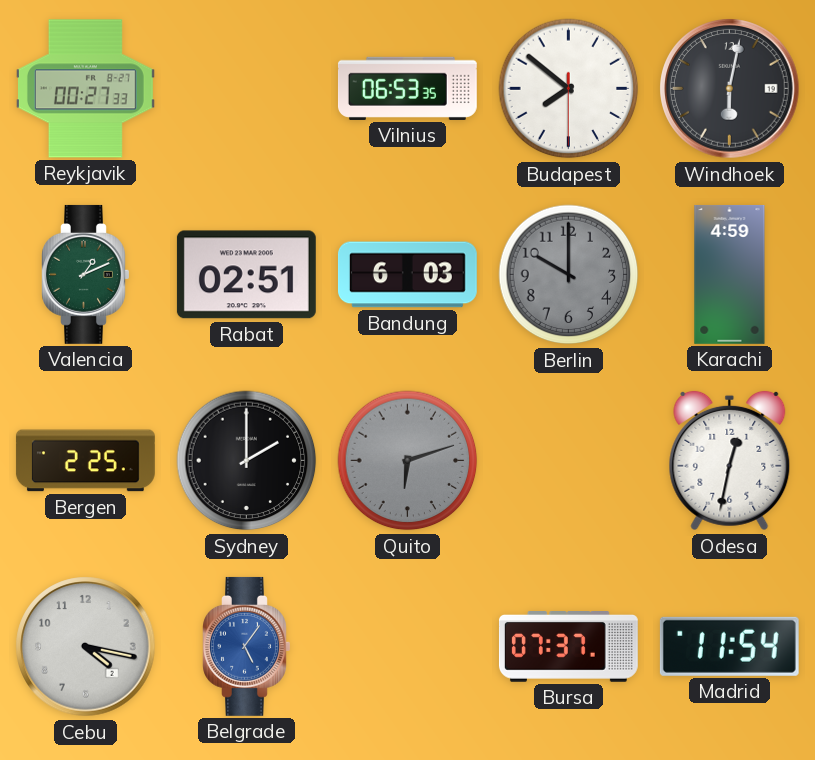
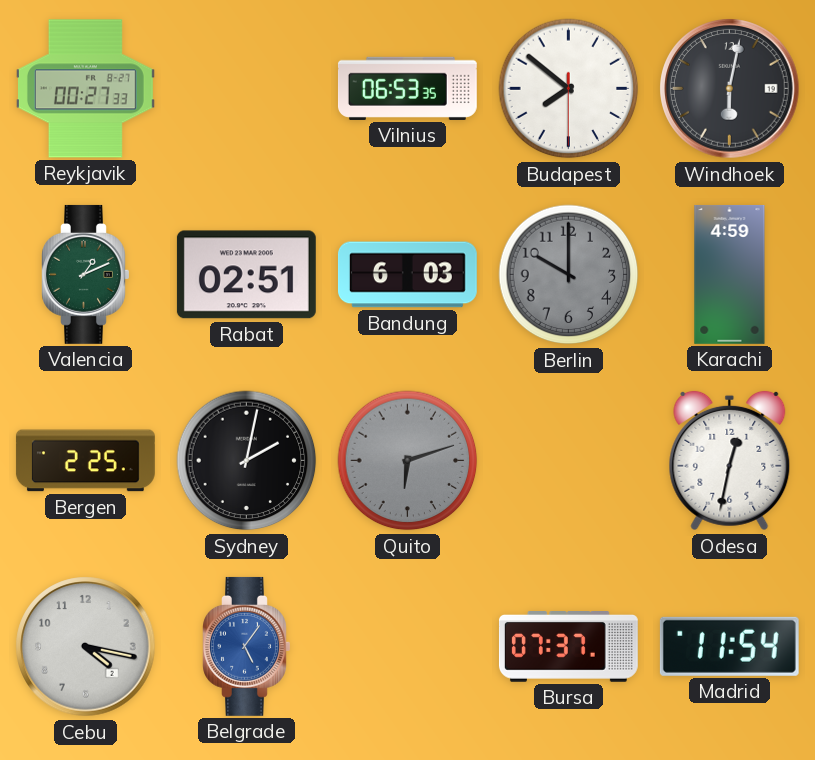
Sydney: 2:00 -> 2:02
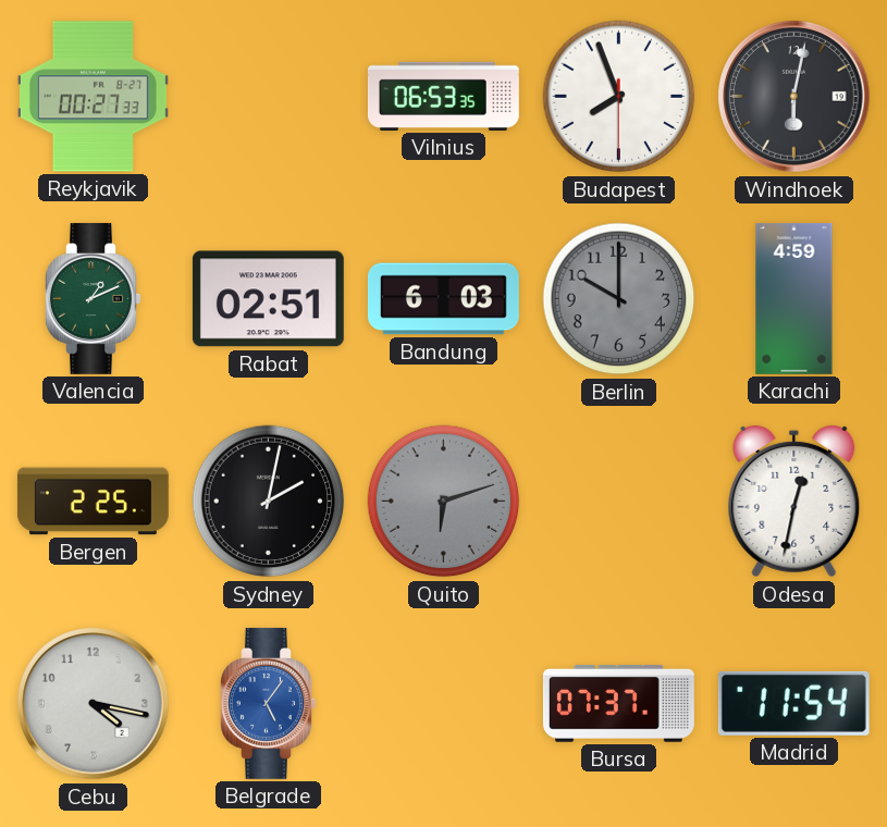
Budapest: 7:51 -> 7:56
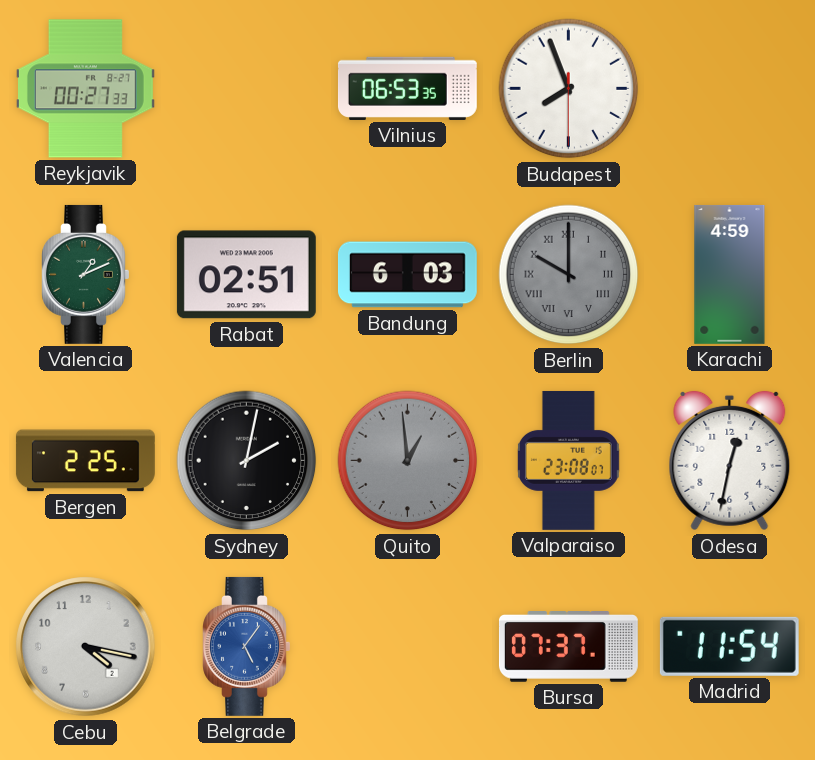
Windhoek: 6:02 -> none
Berlin numerals: Arabic -> Roman
Quito: 6:12 -> 12:59
Valparaiso: none -> 23:08
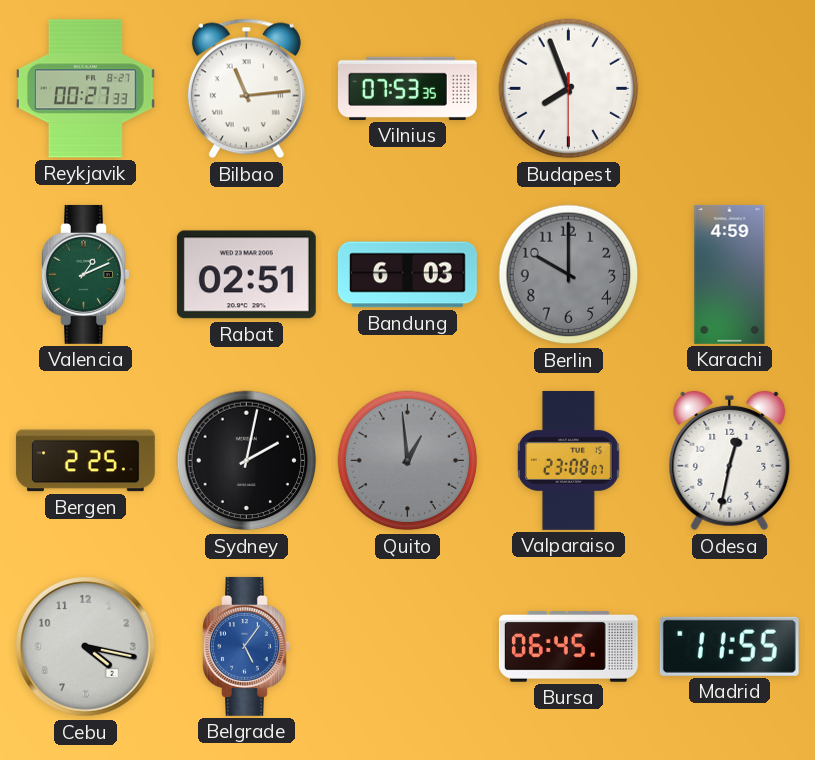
Bilbao: none -> 11:14
Vilnius: 06:53 -> 07:53
Berlin numerals: Roman -> Arabic
Bursa: 07:37 -> 06:45
Madrid: 11:54 -> 11:55
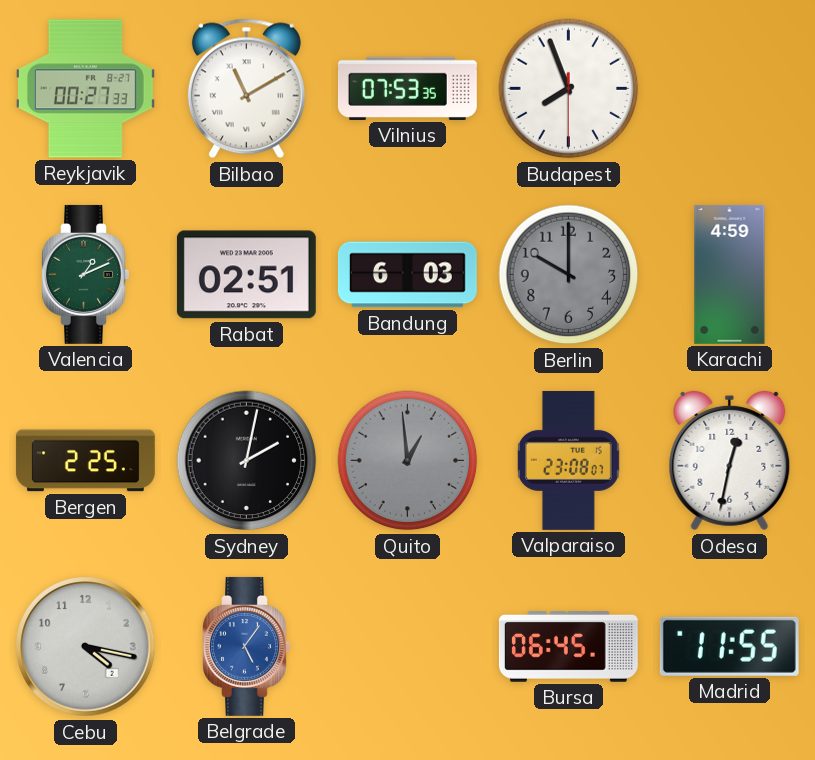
Bilbao: 11:14 -> 11:10
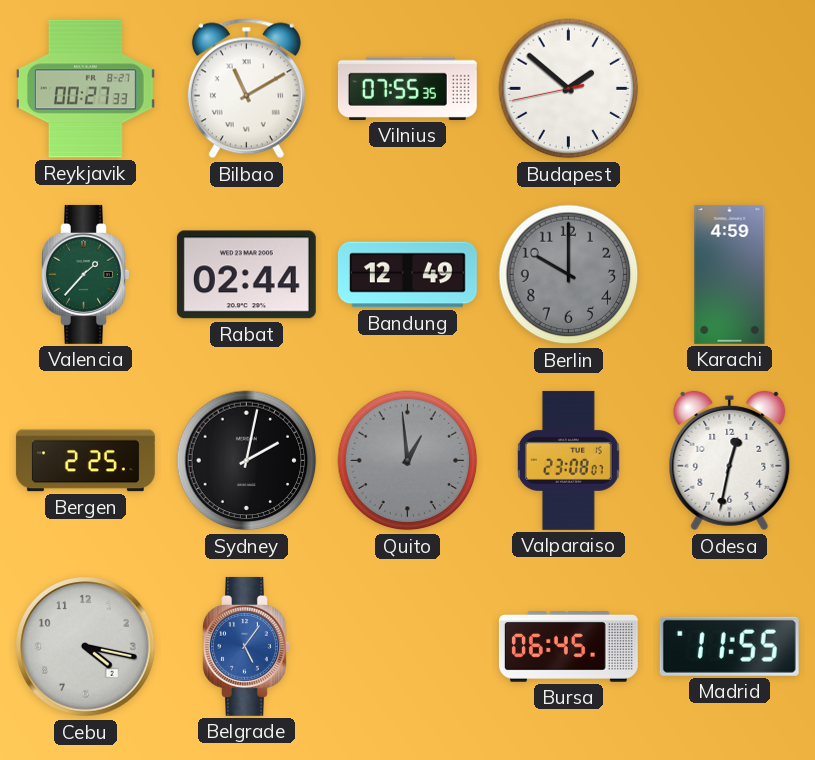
Vilnius: 07:53 -> 07:55
Budapest: 7:56 -> 1:51
Valencia: 1:11 -> 1:37
Rabat: 02:51 -> 02:44
Bandung: 6:03 -> 12:49
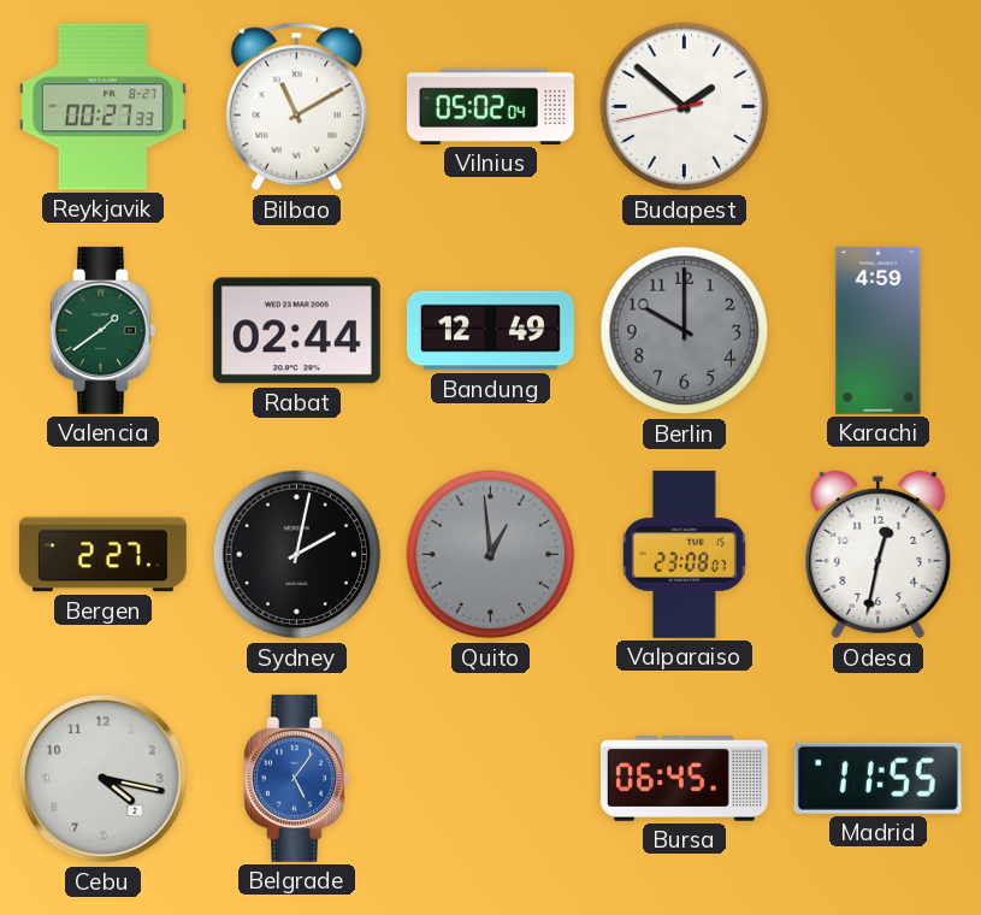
Vilnius: 07:55 -> 05:02
Valencia: 1:37 -> 1:39
Bergen: 2:25 -> 2:27
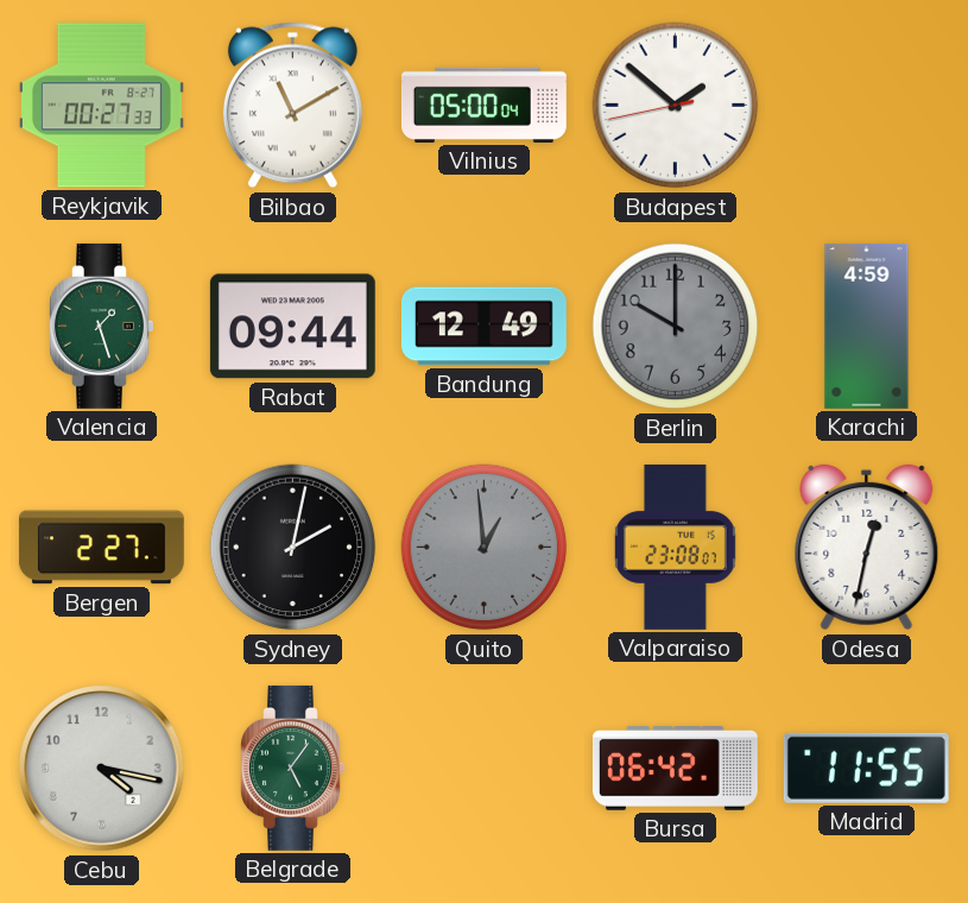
Vilnius: 05:02 -> 05:00
Valencia: 1:39 -> 1:27
Rabat: 02:44 -> 09:44
Belgrade dial: blue -> green
Bursa: 06:45 -> 06:42
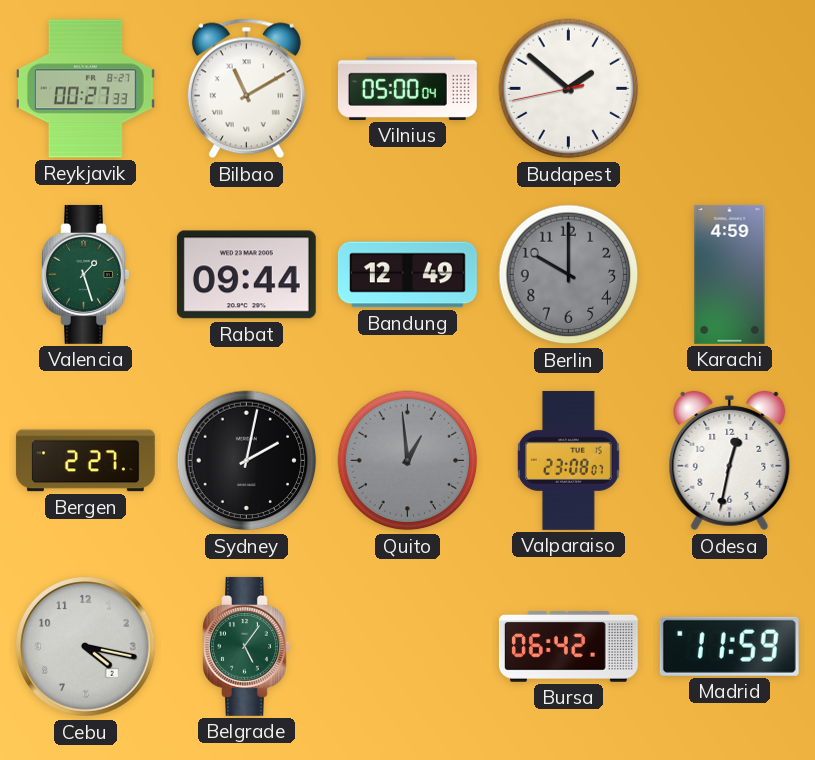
Madrid: 11:55 -> 11:59
